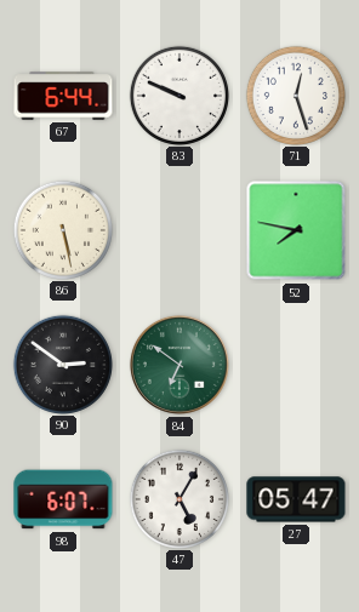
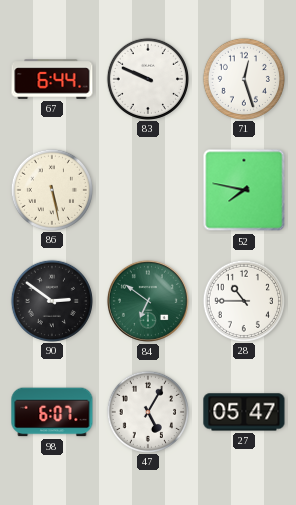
28: none -> 10:45
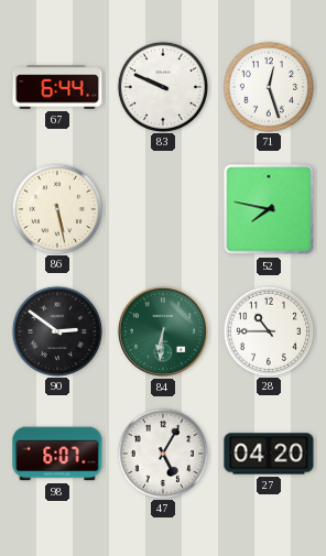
84: 6:51 -> 6:31
27: 05:47 -> 04:20
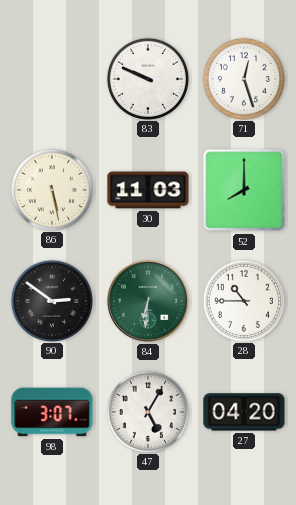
67: 6:44 -> none
30: none -> 11:03
52: 7:47 -> 8:00
98: 6:07 -> 3:07
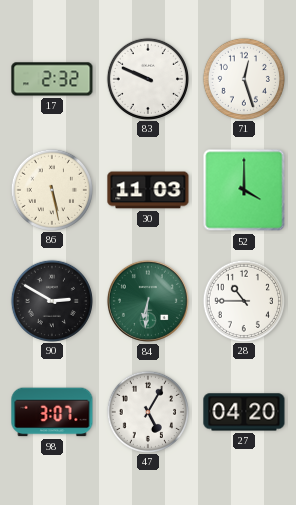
17: none -> 2:32
52: 8:00 -> 4:00
90: 2:51 -> 2:50
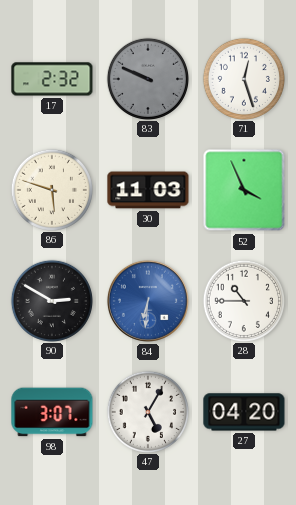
83 dial: white -> grey
86: 5:28 -> 5:48
52: 4:00 -> 3:56
84 dial: green -> blue
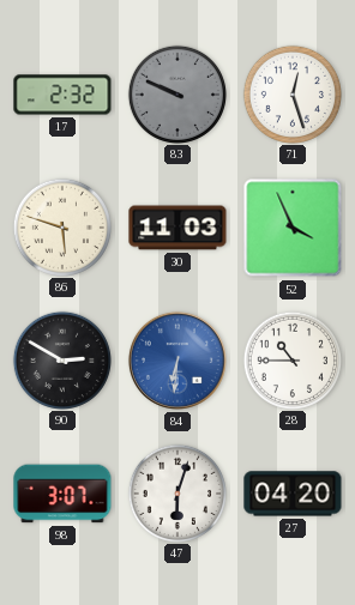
47: 5:05 -> 6:03
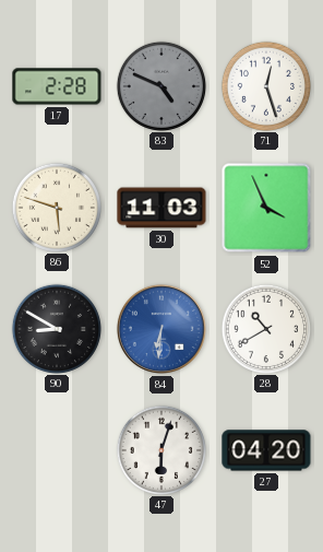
17: 2:32 -> 2:28
83: 9:49 -> 4:49
90: 2:50 -> 8:50
28: 10:45 -> 10:40
98: 3:07 -> none
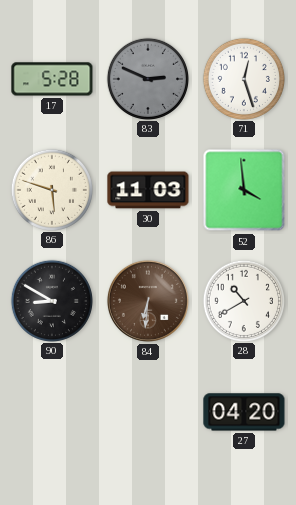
17: 2:28 -> 5:28
83: 4:49 -> 2:49
52: 3:56 -> 3:59
84 dial: blue -> brown
47: 6:03 -> none
